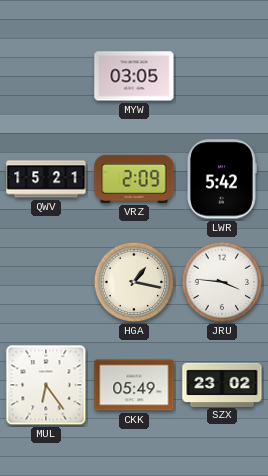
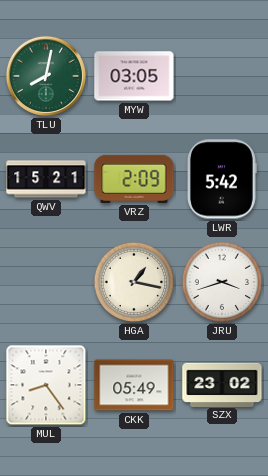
TLU: none -> 8:02
JRU: 3:46 -> 3:42
MUL: 6:24 -> 8:24
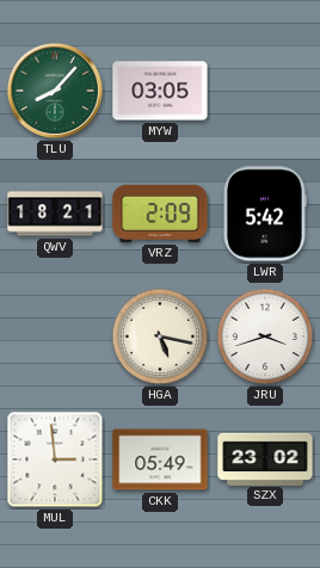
TLU: 8:02 -> 8:07
QWV: 15:21 -> 18:21
HGA: 1:17 -> 5:17
MUL: 8:24 -> 2:59
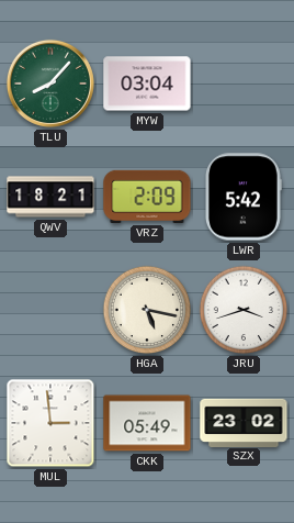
MYW: 03:05 -> 03:04
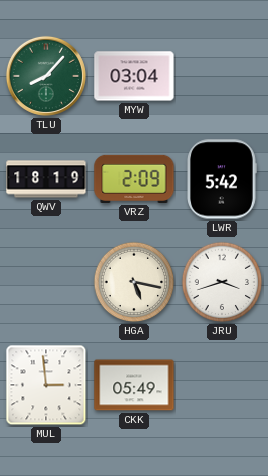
QWV: 18:21 -> 18:19
SZX: 23:02 -> none
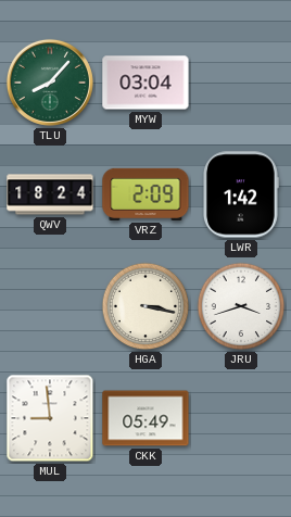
QWV: 18:19 -> 18:24
LWR: 5:42 -> 1:42
HGA: 5:17 -> 3:17
MUL: 2:59 -> 8:59
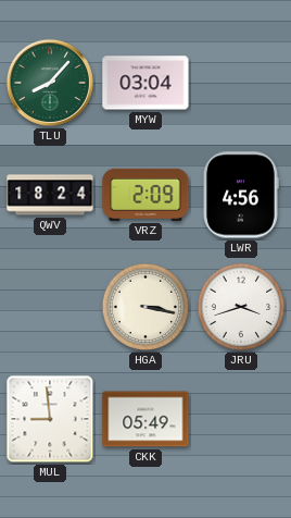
LWR: 1:42 -> 4:56
